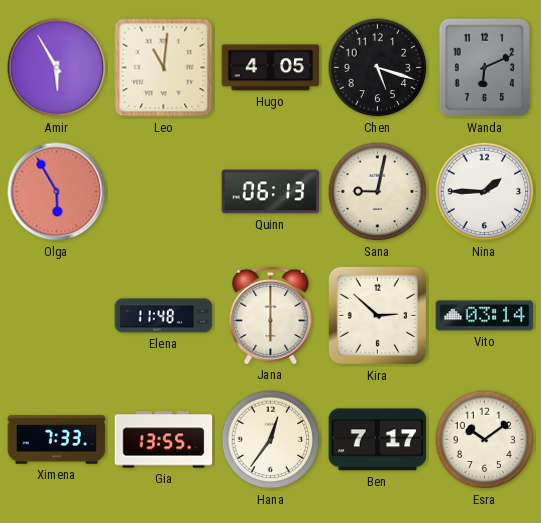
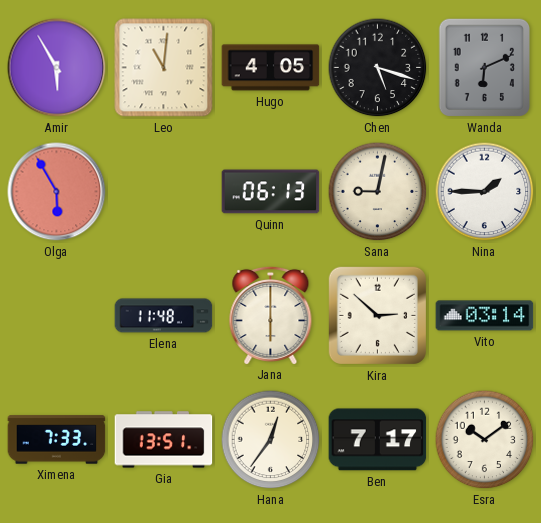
Gia: 13:55 -> 13:51
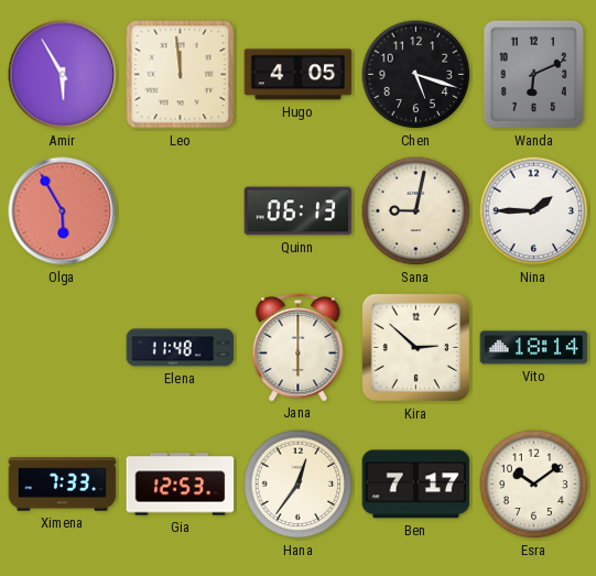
Leo: 11:01 -> 11:59
Vito: 03:14 -> 18:14
Gia: 13:51 -> 12:53
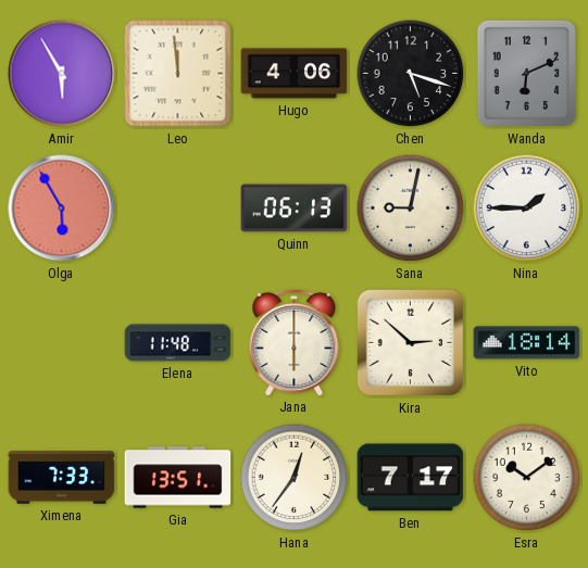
Hugo: 4:05 -> 4:06
Gia: 12:53 -> 13:51
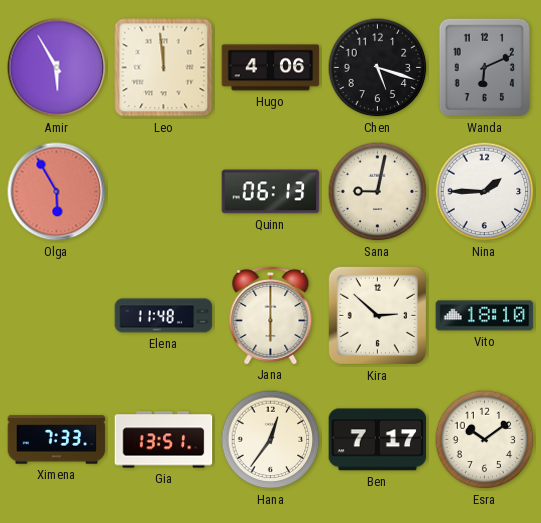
Vito: 18:14 -> 18:10
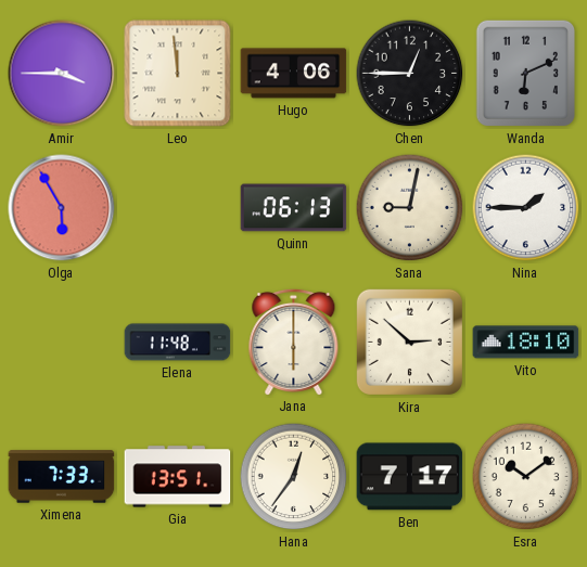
Amir: 5:55 -> 3:45
Chen: 5:18 -> 12:45
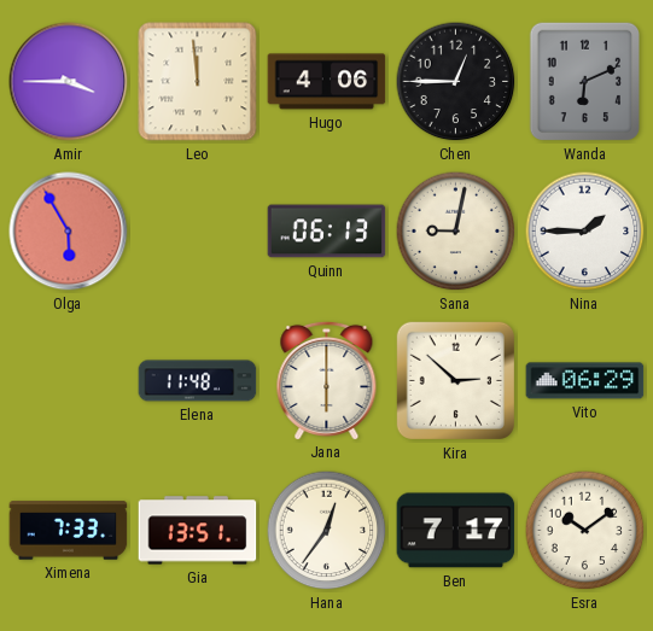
Vito: 18:10 -> 06:29
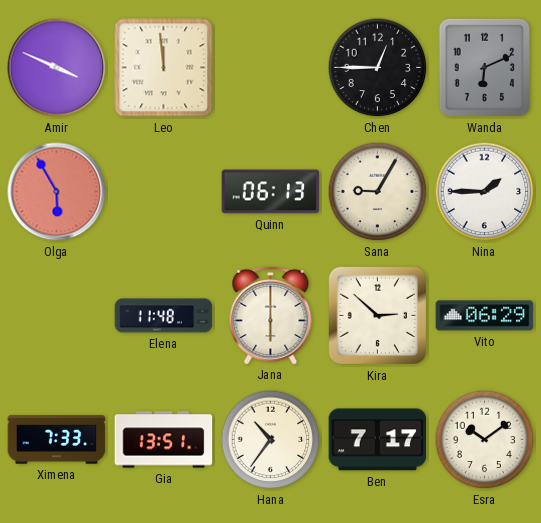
Amir: 3:45 -> 3:49
Hugo: 4:06 -> none
Sana: 9:02 -> 9:05
Hana: 12:36 -> 10:36
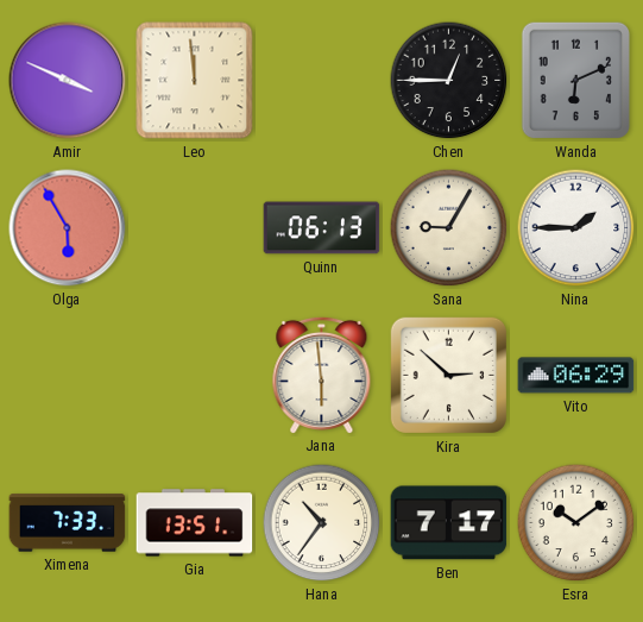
Elena: 11:48 -> none
Jana: 6:00 -> 5:59
